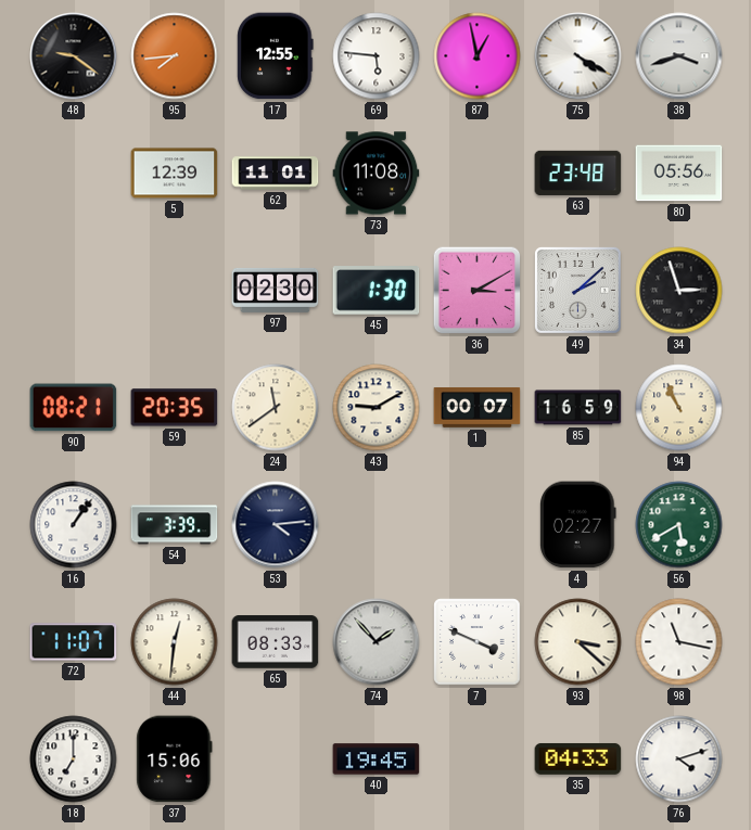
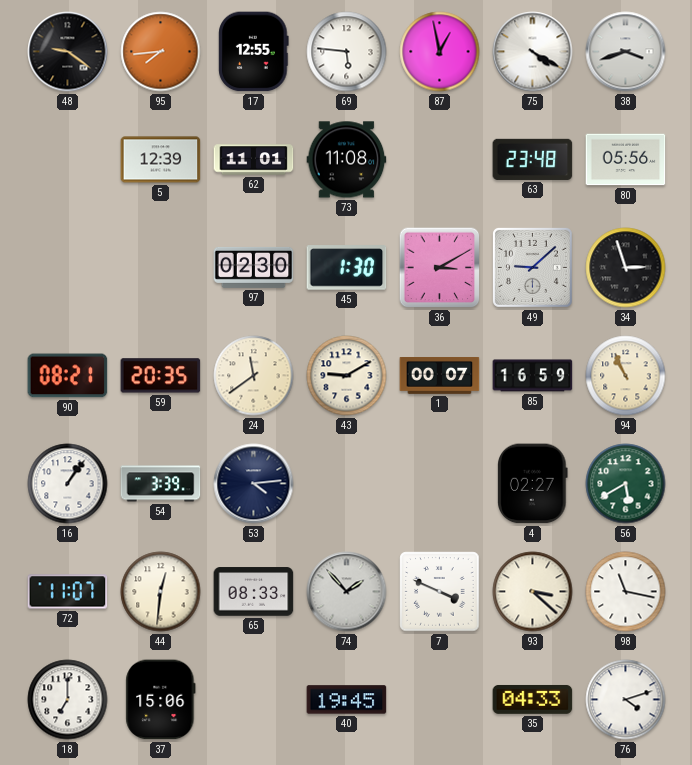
49: 2:08 -> 9:08
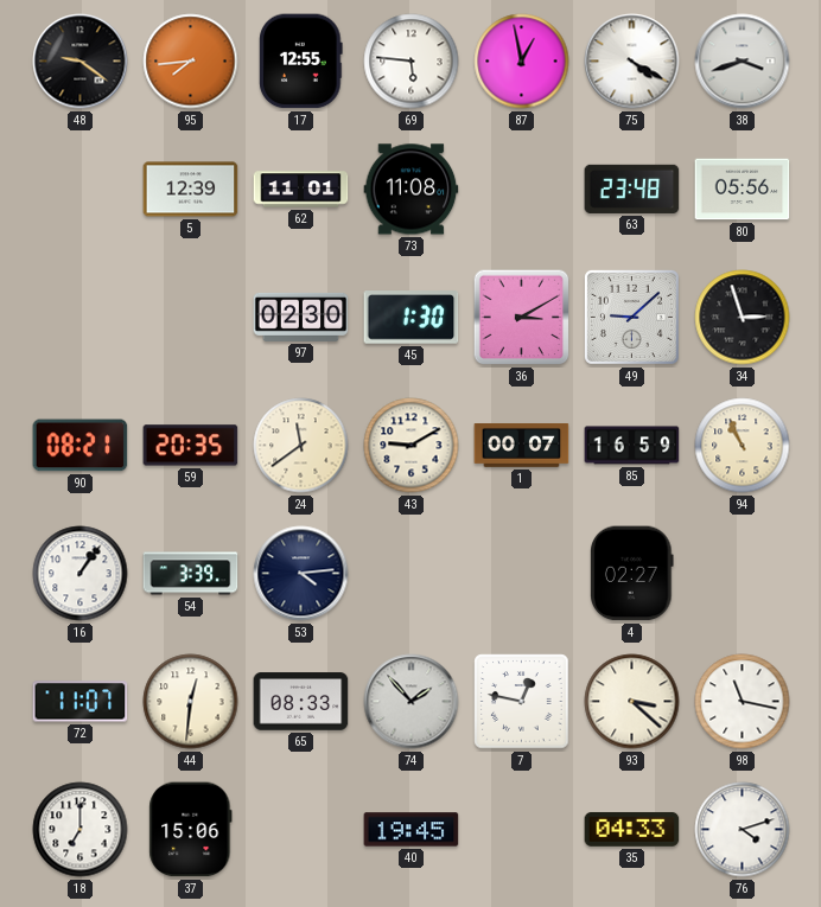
56: 5:40 -> none
7: 3:49 -> 12:47
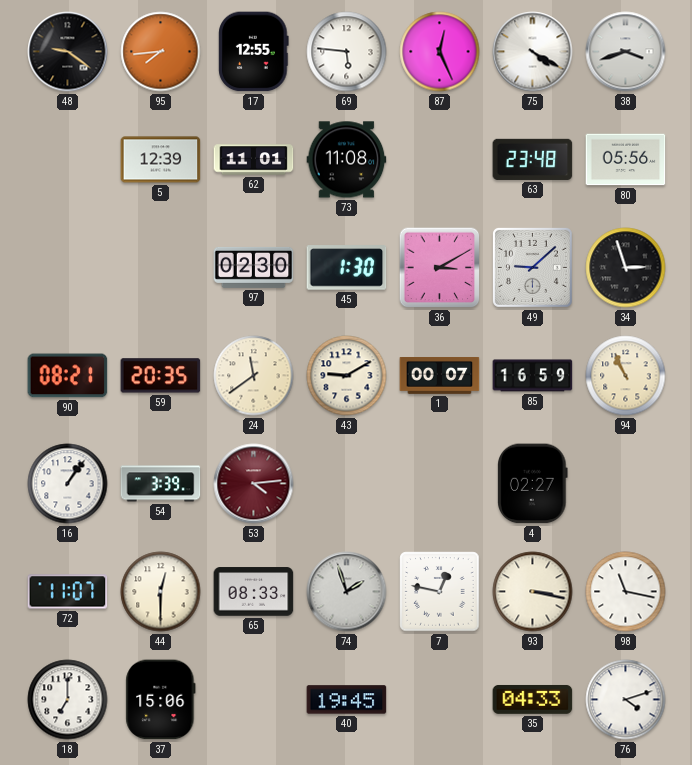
87: 12:58 -> 12:26
53 dial: navy -> burgundy
44: 12:31 -> 12:30
74: 1:53 -> 1:57
93: 3:22 -> 3:17
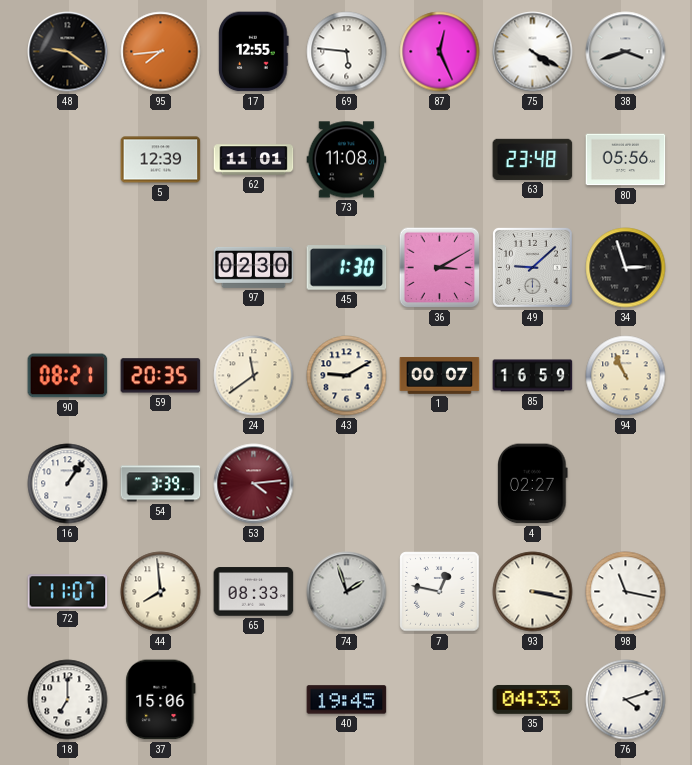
44: 12:30 -> 7:59
